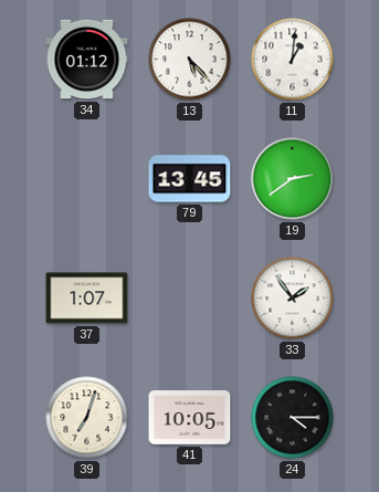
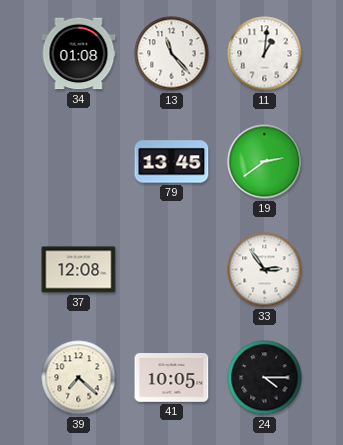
34: 01:12 -> 01:08
13: 5:23 -> 11:23
37: 1:07 -> 12:08
33: 1:54 -> 2:54
39: 7:03 -> 7:22
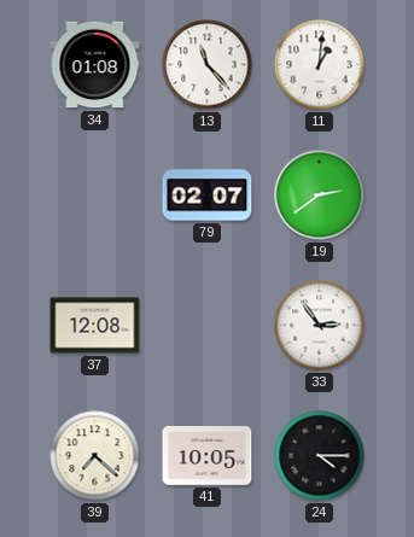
79: 13:45 -> 02:07
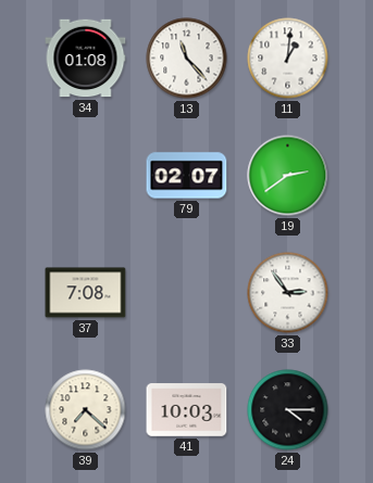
37: 12:08 -> 7:08
41: 10:05 -> 10:03
